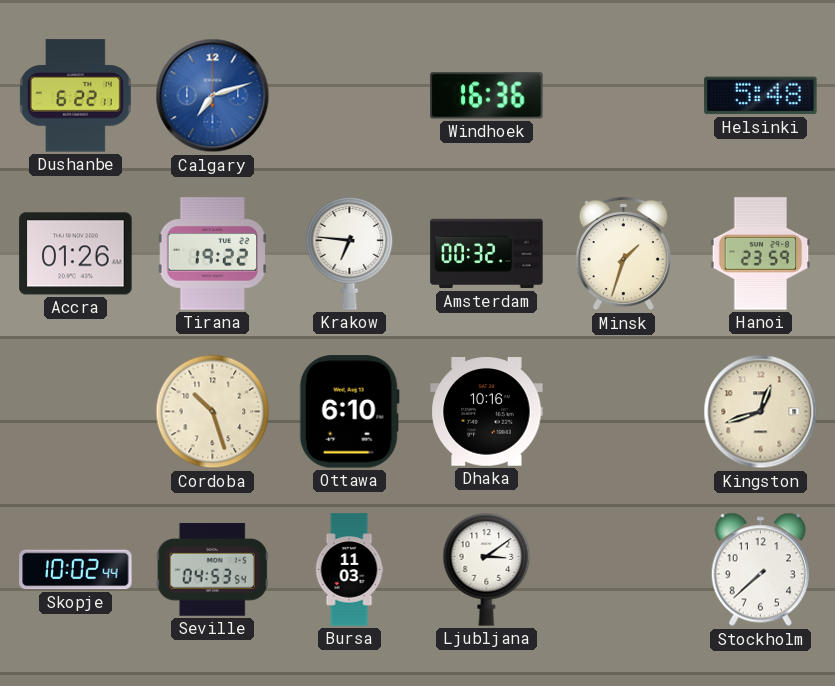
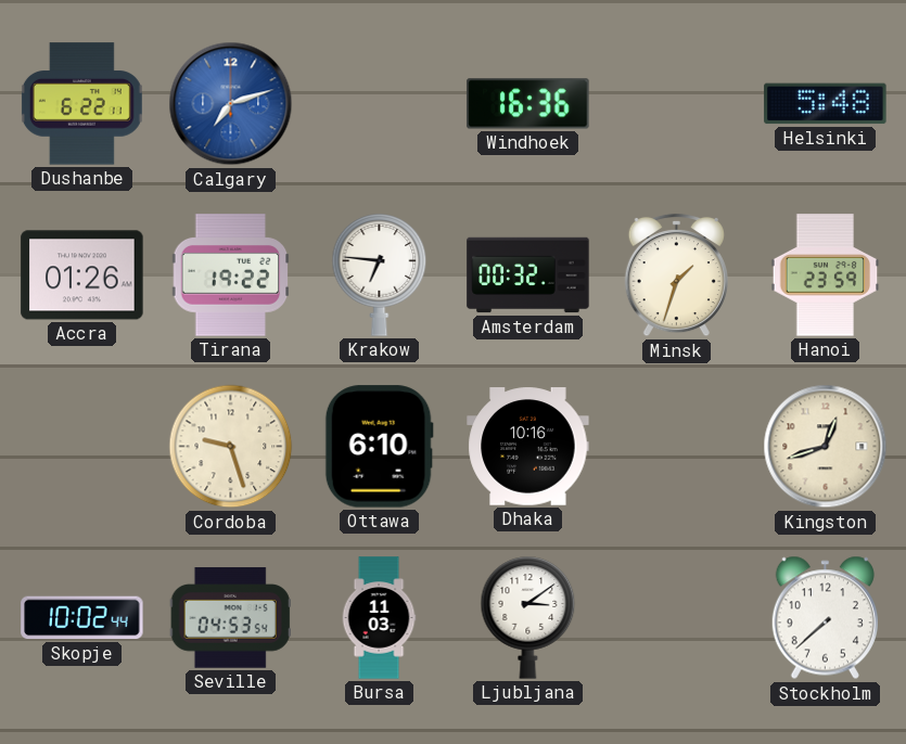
Cordoba: 10:27 -> 9:27
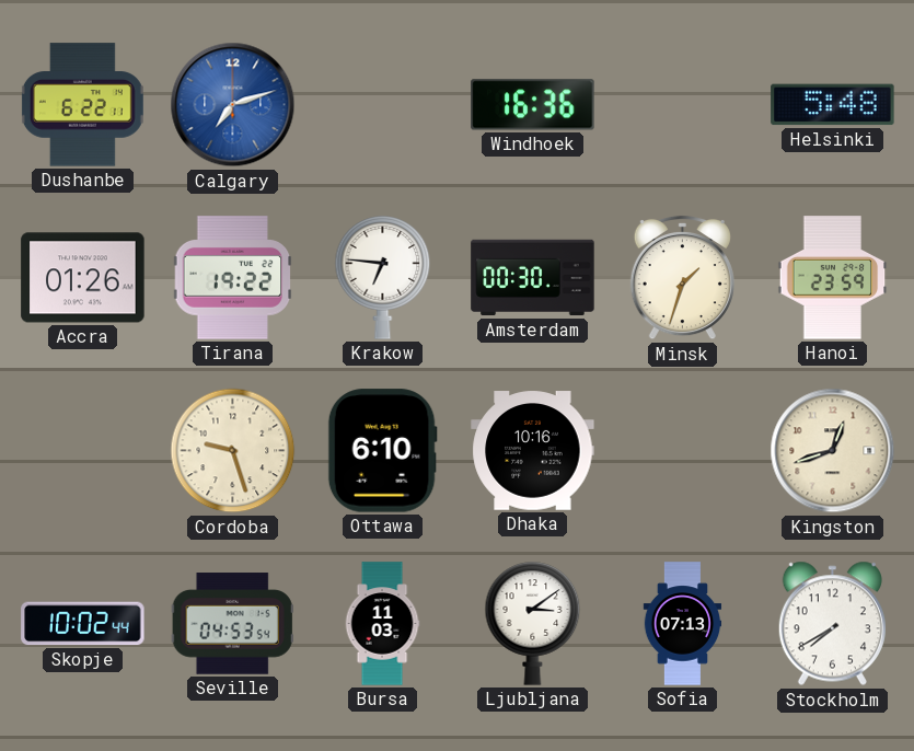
Amsterdam: 00:32 -> 00:30
Sofia: none -> 07:13
Stockholm: 7:38 -> 7:40
